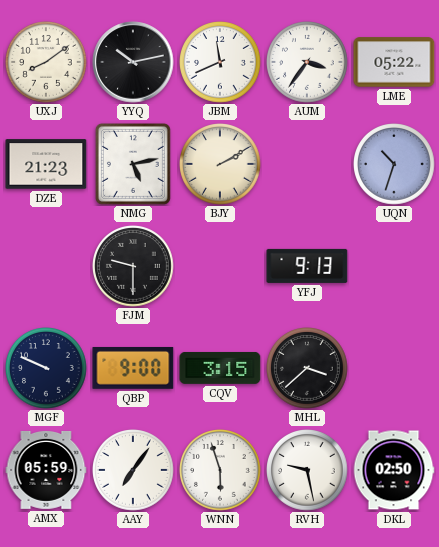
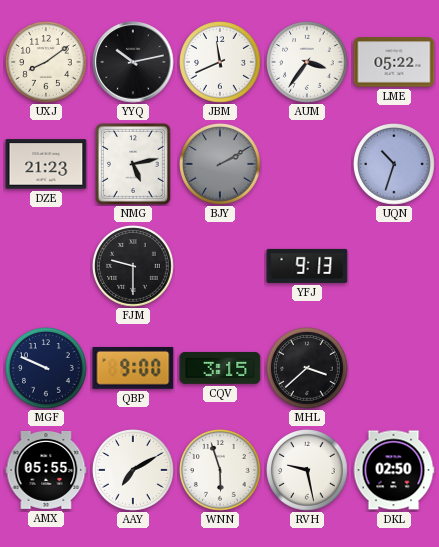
BJY dial: cream -> grey
AMX: 05:59 -> 05:55
AAY: 7:06 -> 7:10
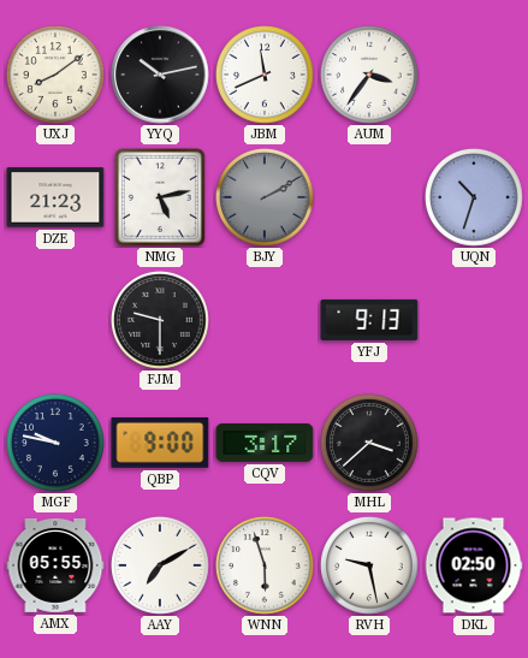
LME: 05:22 -> none
MGF: 9:49 -> 9:47
CQV: 3:15 -> 3:17
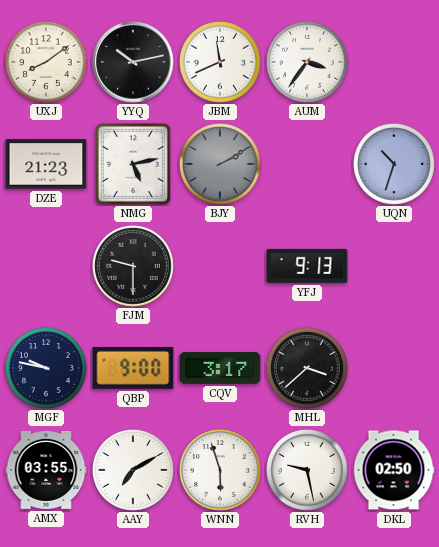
AMX: 05:55 -> 03:55
